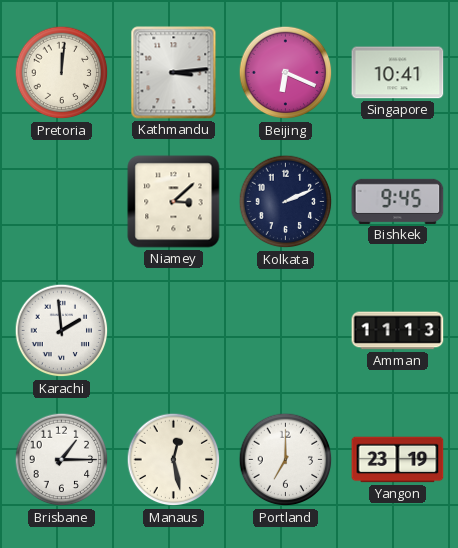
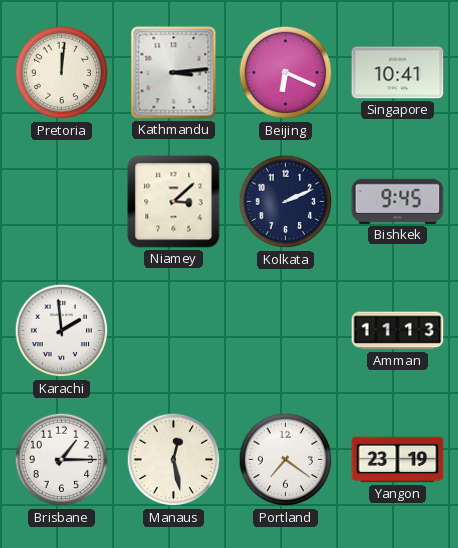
Portland: 7:00 -> 7:21
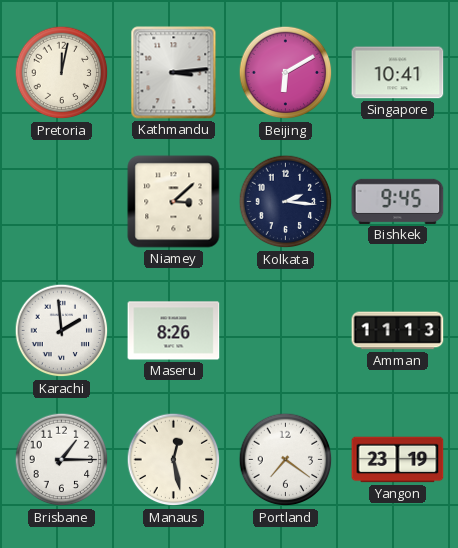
Pretoria: 12:01 -> 12:02
Beijing: 6:19 -> 6:10
Kolkata: 2:11 -> 2:16
Maseru: none -> 8:26
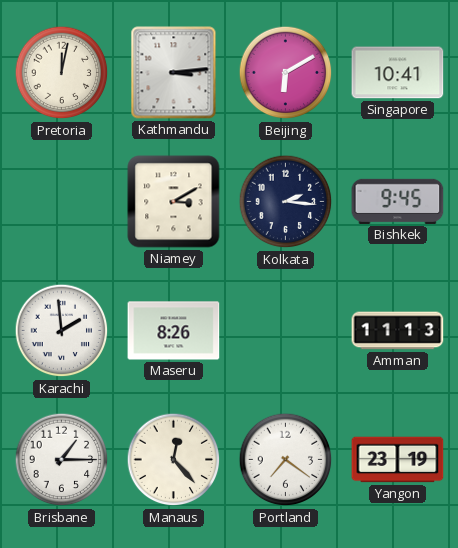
Niamey: 3:08 -> 3:10
Manaus: 12:28 -> 12:23
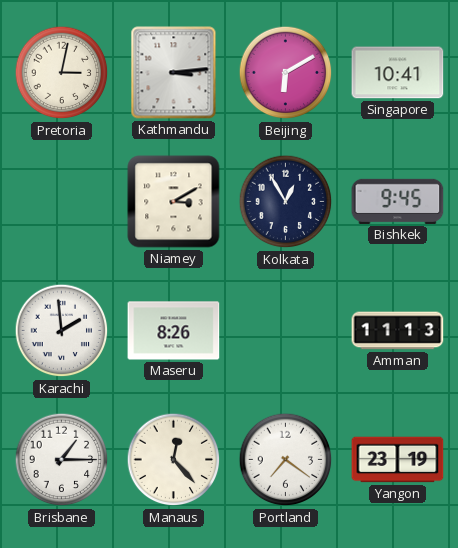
Pretoria: 12:02 -> 3:02
Kolkata: 2:16 -> 12:55
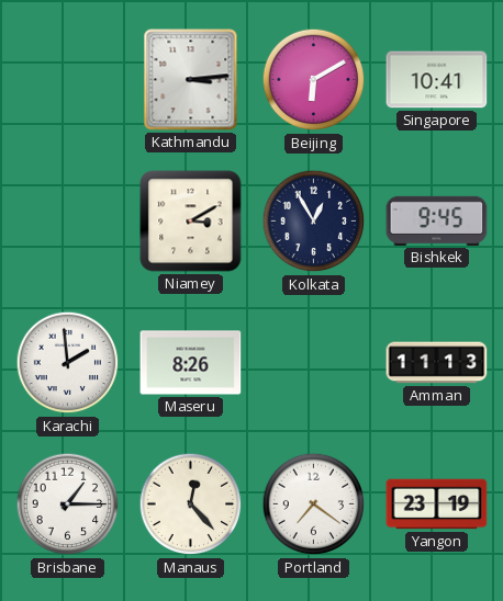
Pretoria: 3:02 -> none
